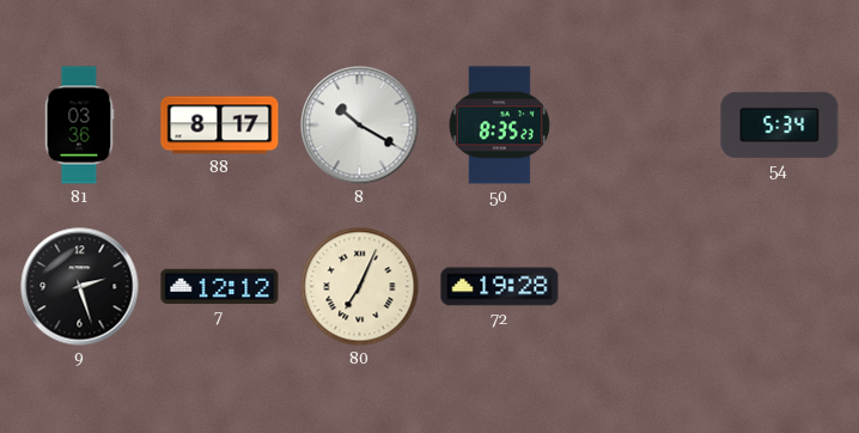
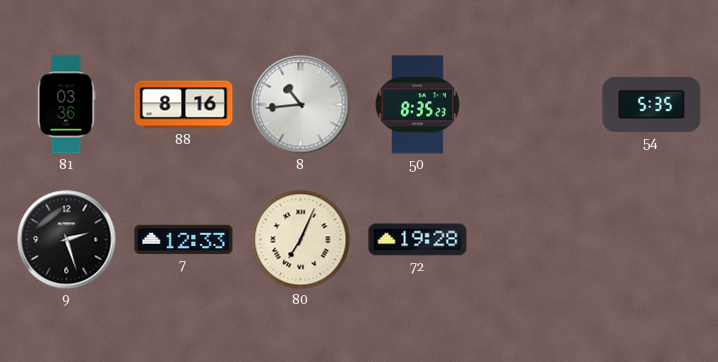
88: 8:17 -> 8:16
8: 10:20 -> 10:44
54: 5:34 -> 5:35
7: 12:12 -> 12:33
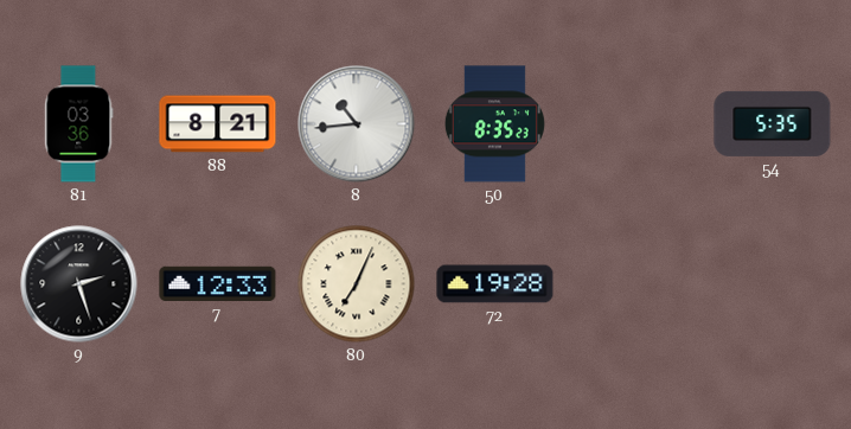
88: 8:16 -> 8:21
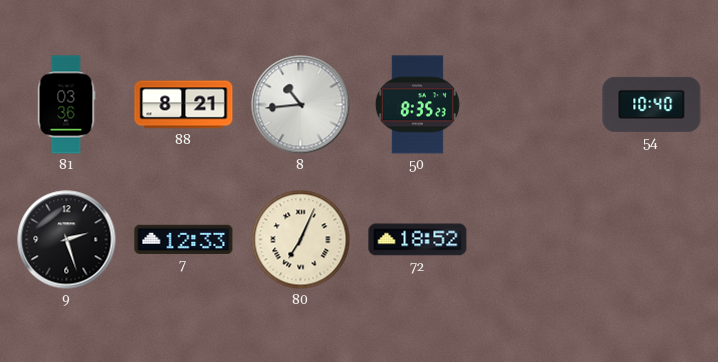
54: 5:35 -> 10:40
72: 19:28 -> 18:52
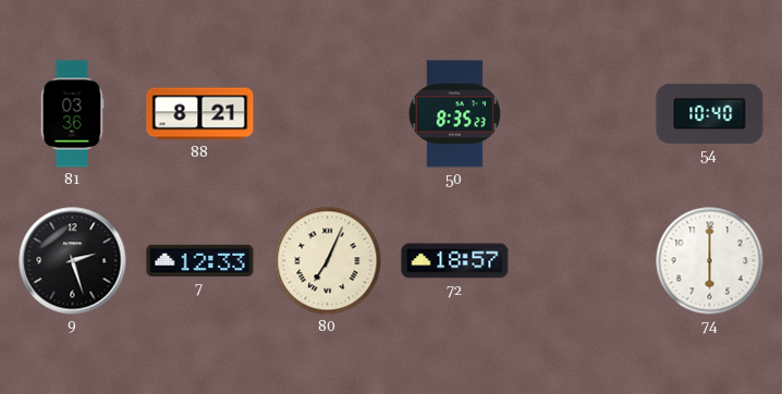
8: 10:44 -> none
72: 18:52 -> 18:57
74: none -> 6:00
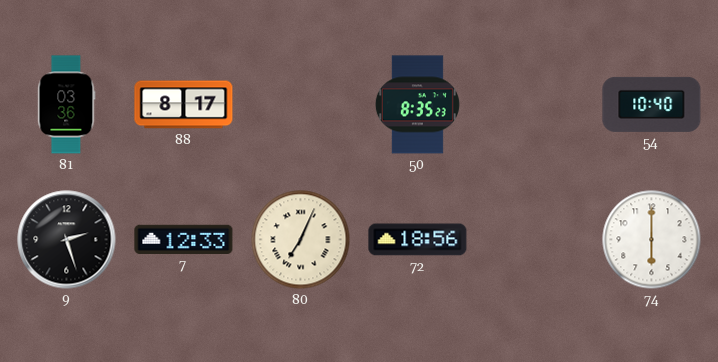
88: 8:21 -> 8:17
72: 18:57 -> 18:56
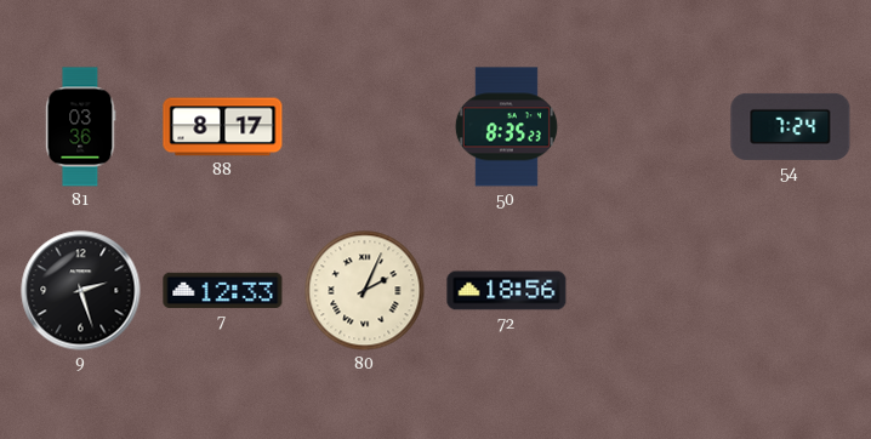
54: 10:40 -> 7:24
80: 7:04 -> 2:04
74: 6:00 -> none
